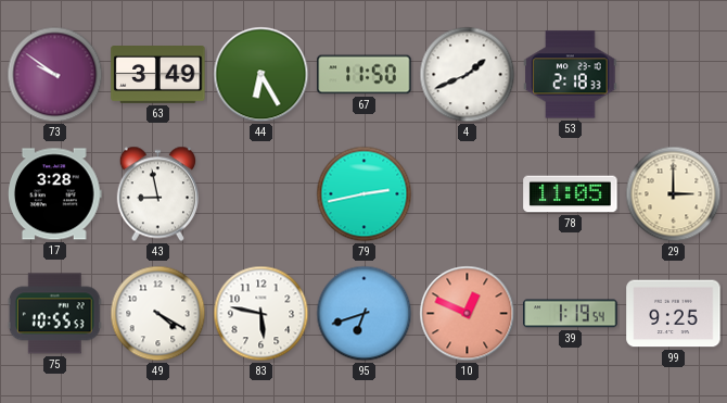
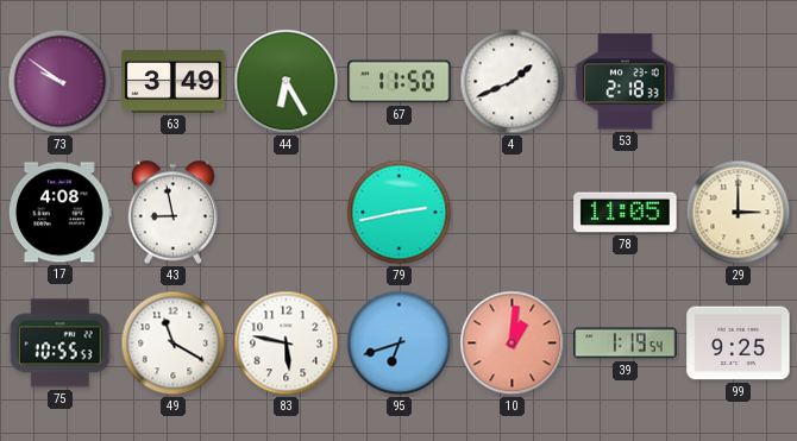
17: 3:28 -> 4:08
49: 4:20 -> 11:20
10: 12:49 -> 1:01
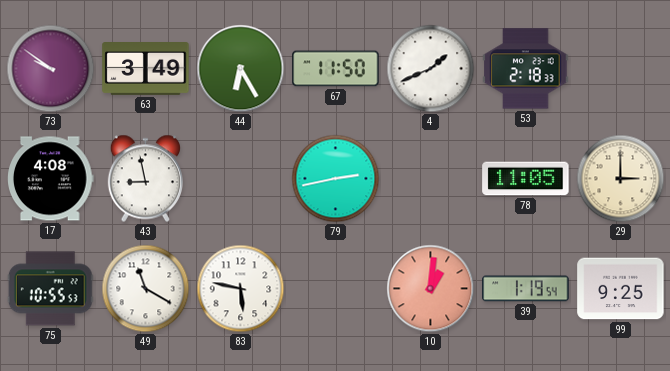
95: 6:42 -> none
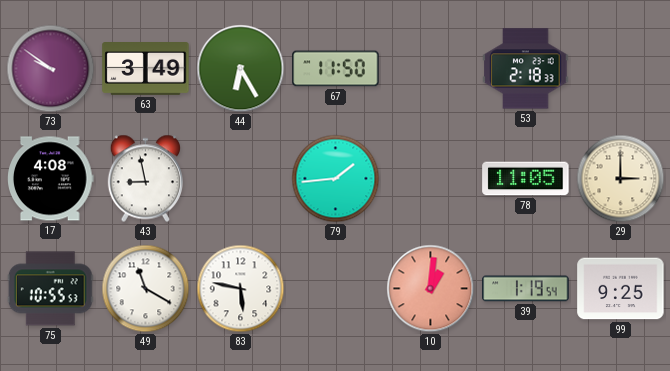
4: 1:41 -> none
79: 2:43 -> 1:44
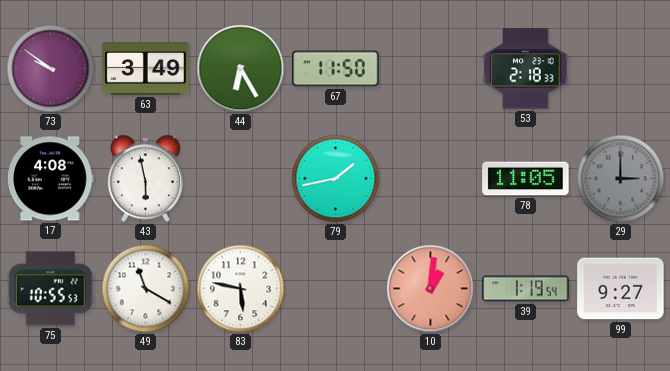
43: 8:58 -> 5:58
79: 1:44 -> 1:43
29 dial: cream -> grey
99: 9:25 -> 9:27
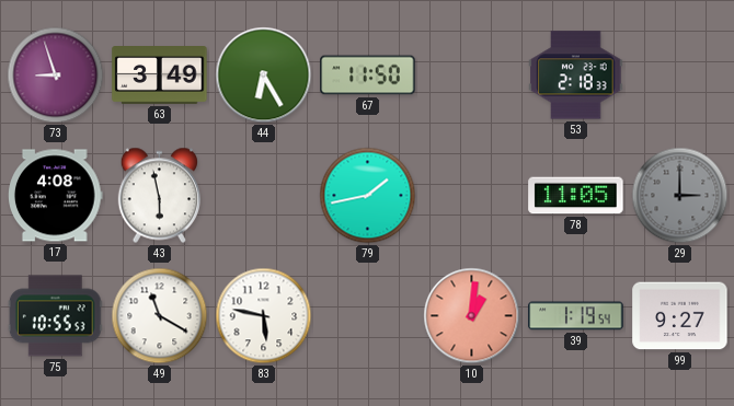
73: 9:51 -> 8:57
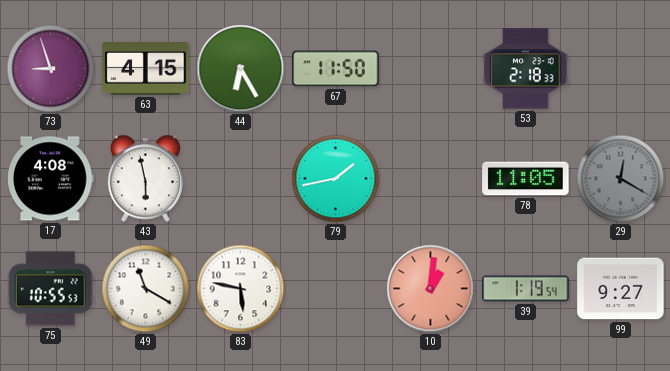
63: 3:49 -> 4:15
29: 3:00 -> 12:20
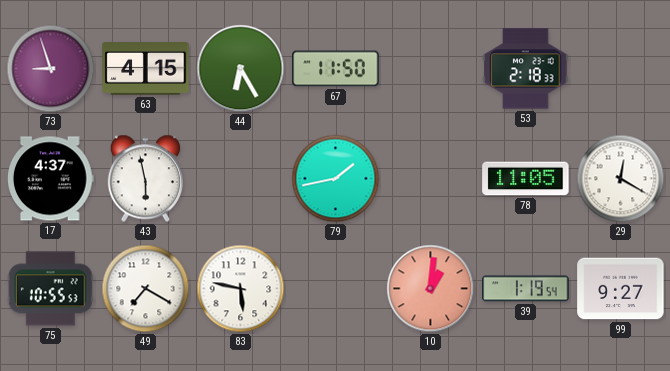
17: 4:08 -> 4:37
29 dial: grey -> white
49: 11:20 -> 7:20
